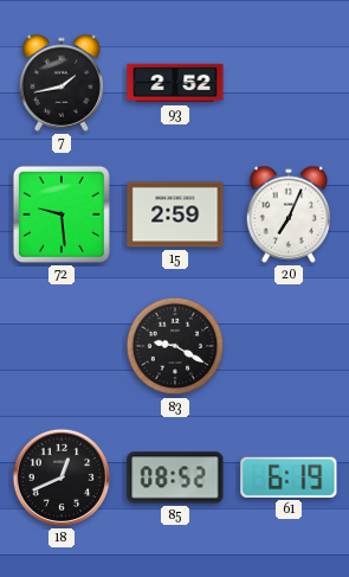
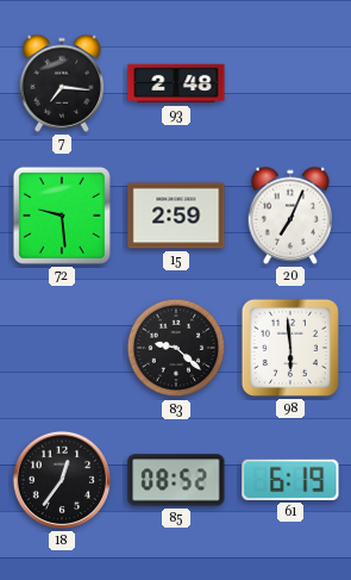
7: 1:43 -> 7:16
93: 2:52 -> 2:48
83: 9:20 -> 9:22
98: none -> 5:59
18: 12:41 -> 12:36
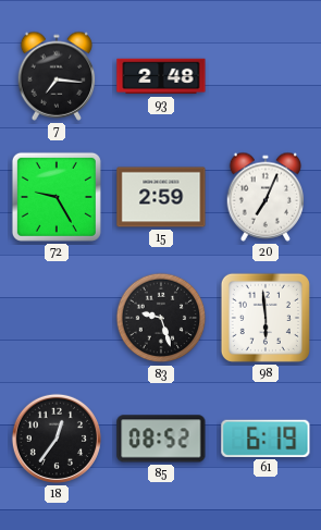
72: 9:29 -> 9:25
83: 9:22 -> 9:27
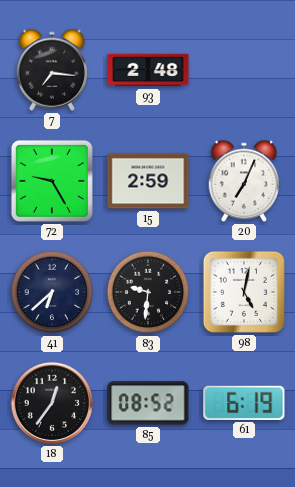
41: none -> 6:38
83: 9:27 -> 9:31
98: 5:59 -> 5:02
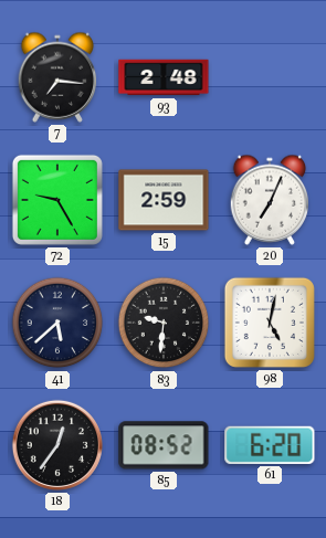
41: 6:38 -> 5:38
61: 6:19 -> 6:20
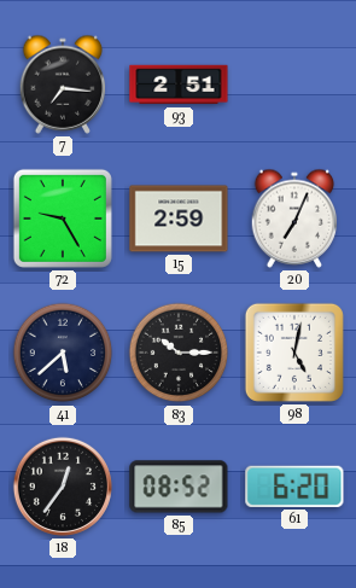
93: 2:48 -> 2:51
83: 9:31 -> 10:15
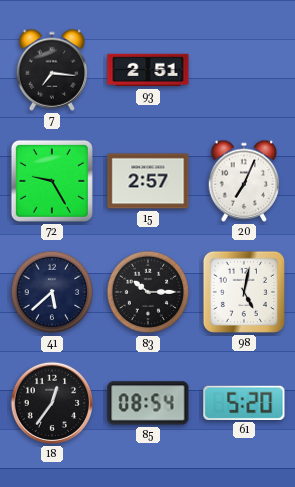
15: 2:59 -> 2:57
85: 08:52 -> 08:54
61: 6:20 -> 5:20
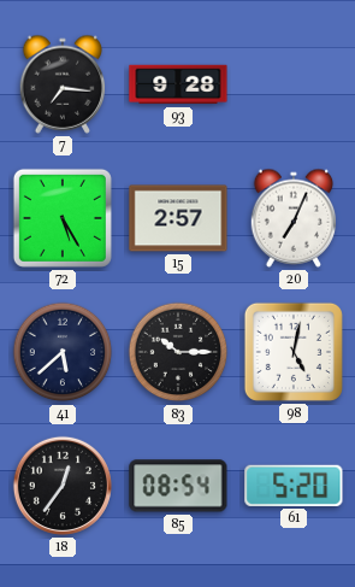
93: 2:51 -> 9:28
72: 9:25 -> 5:25
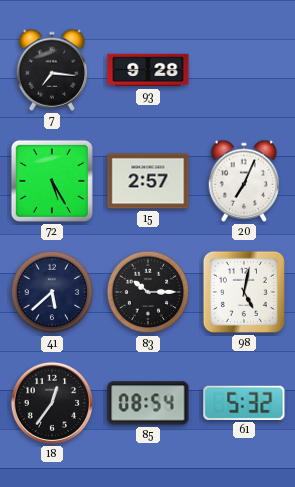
61: 5:20 -> 5:32
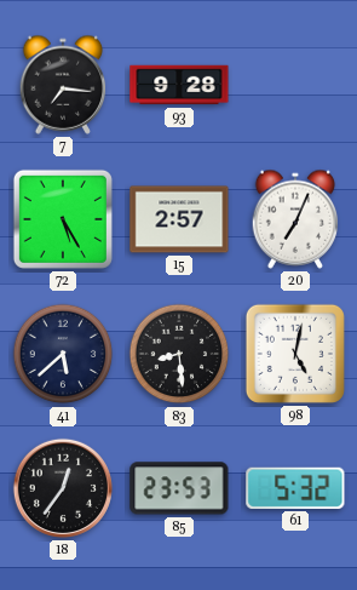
83: 10:15 -> 8:29
85: 08:54 -> 23:53
